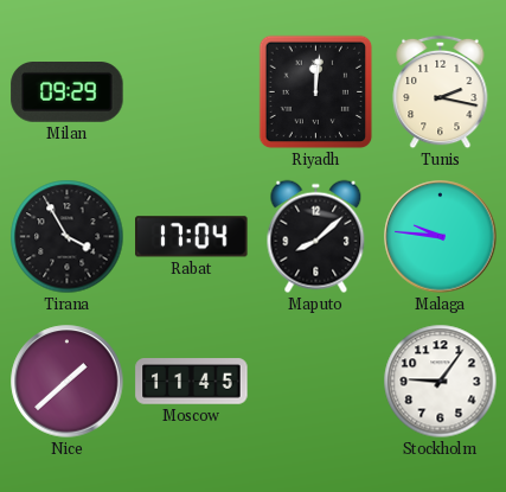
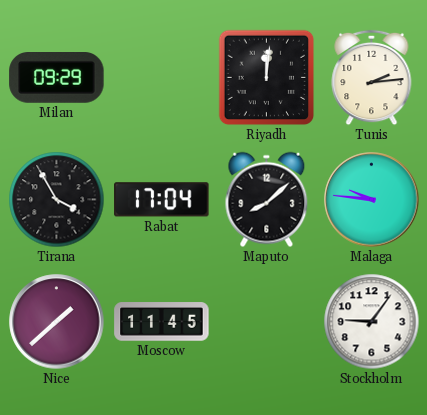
Tunis: 2:17 -> 2:14
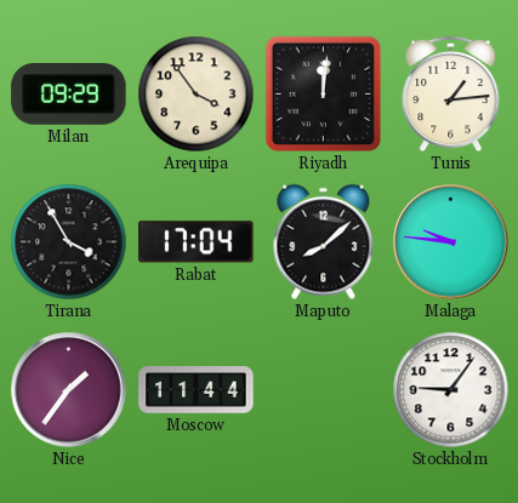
Arequipa: none -> 3:54
Tunis: 2:14 -> 1:14
Nice: 1:38 -> 1:36
Moscow: 11:45 -> 11:44
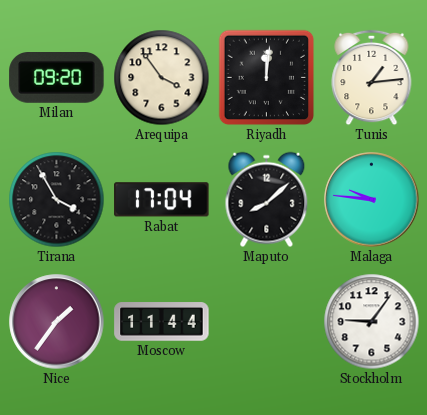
Milan: 09:29 -> 09:20
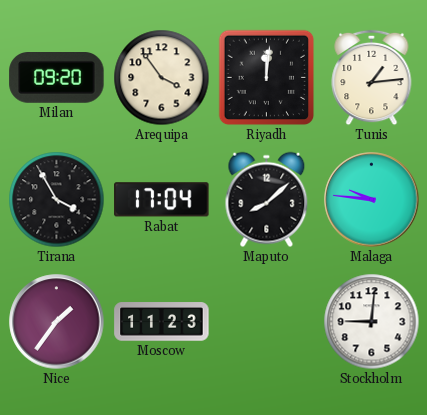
Moscow: 11:44 -> 11:23
Stockholm: 9:06 -> 9:01
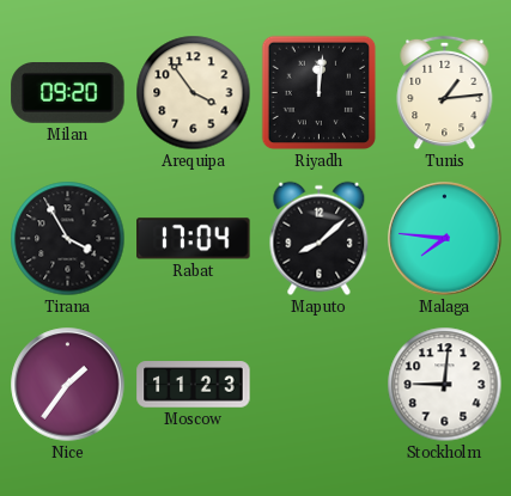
Malaga: 9:46 -> 7:46
